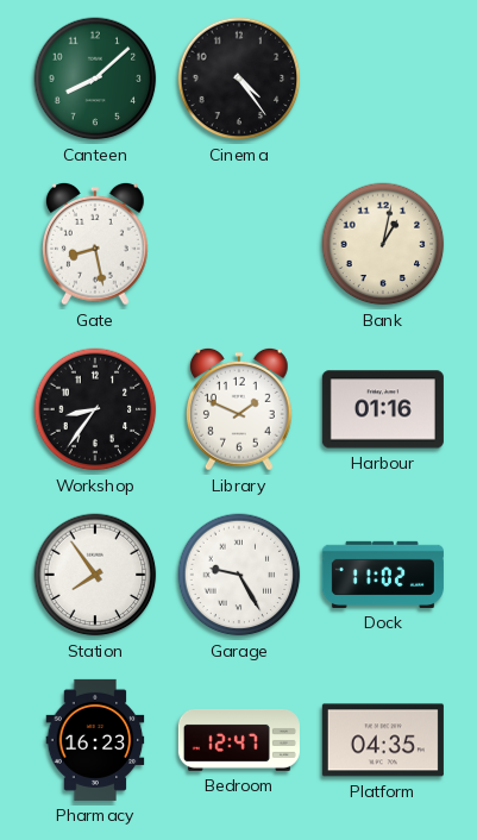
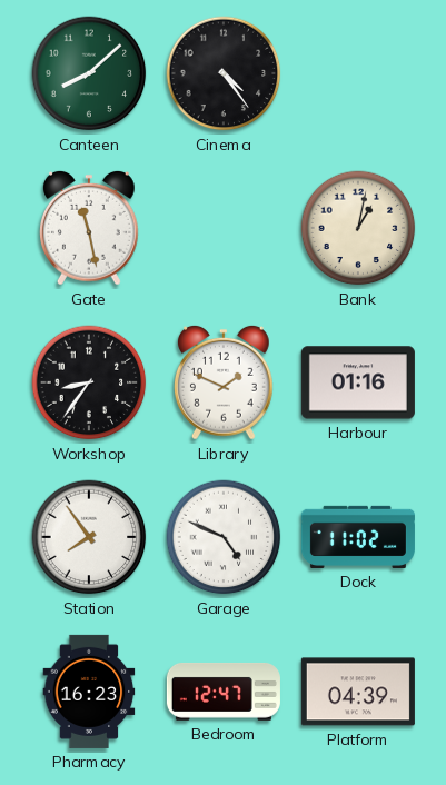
Gate: 8:28 -> 11:28
Garage: 9:25 -> 4:49
Platform: 04:35 -> 04:39
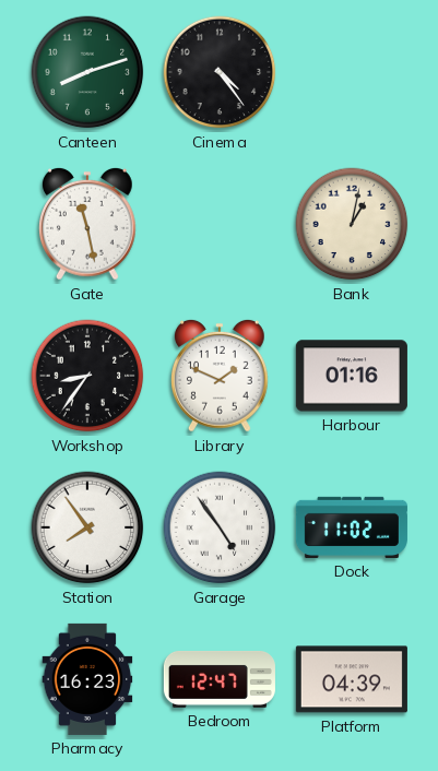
Canteen: 8:08 -> 8:12
Garage: 4:49 -> 4:54
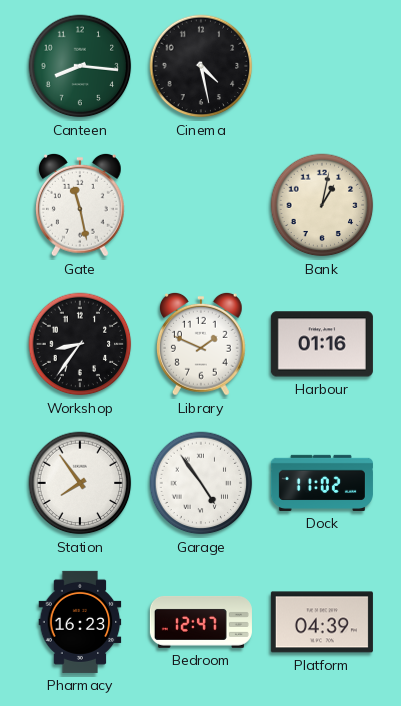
Canteen: 8:12 -> 8:16
Cinema: 4:24 -> 4:28
